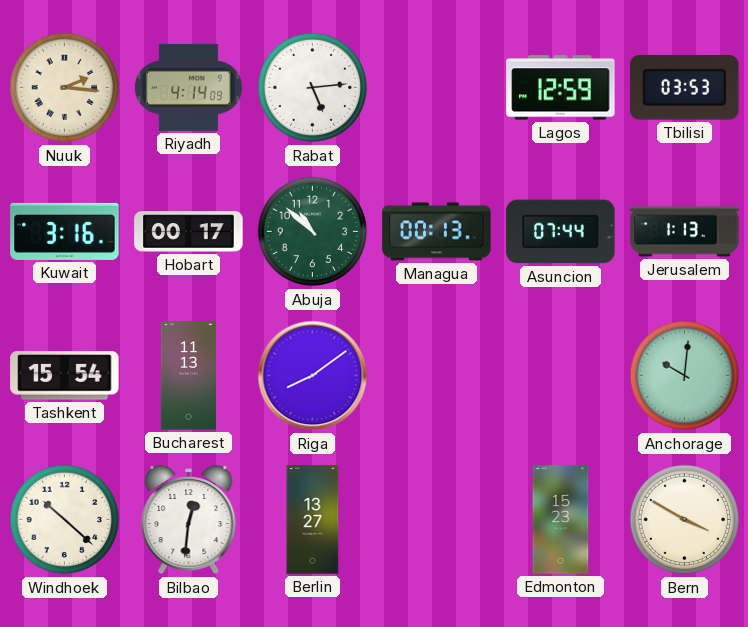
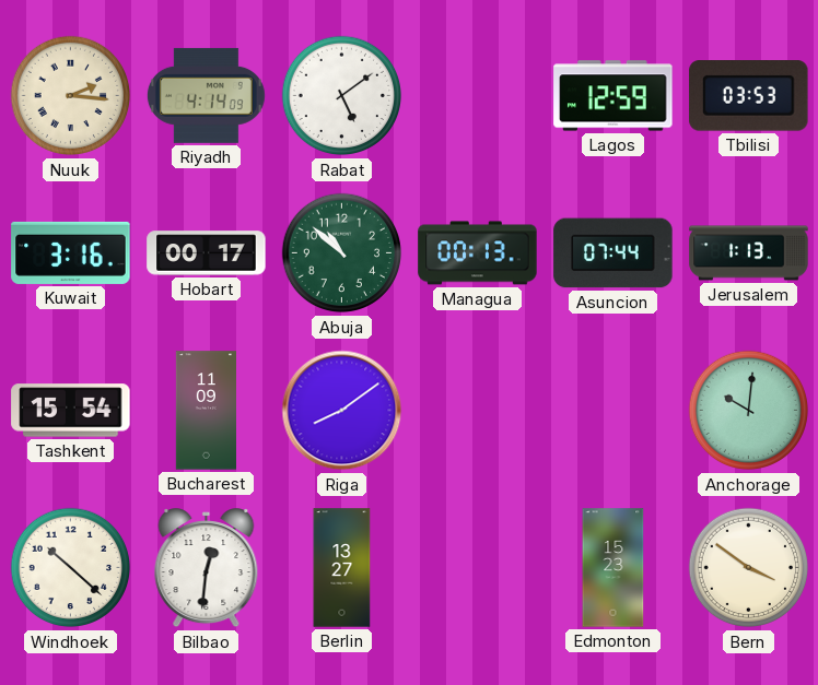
Rabat: 5:14 -> 5:09
Bucharest: 11:13 -> 11:09
Bern: 3:50 -> 3:51
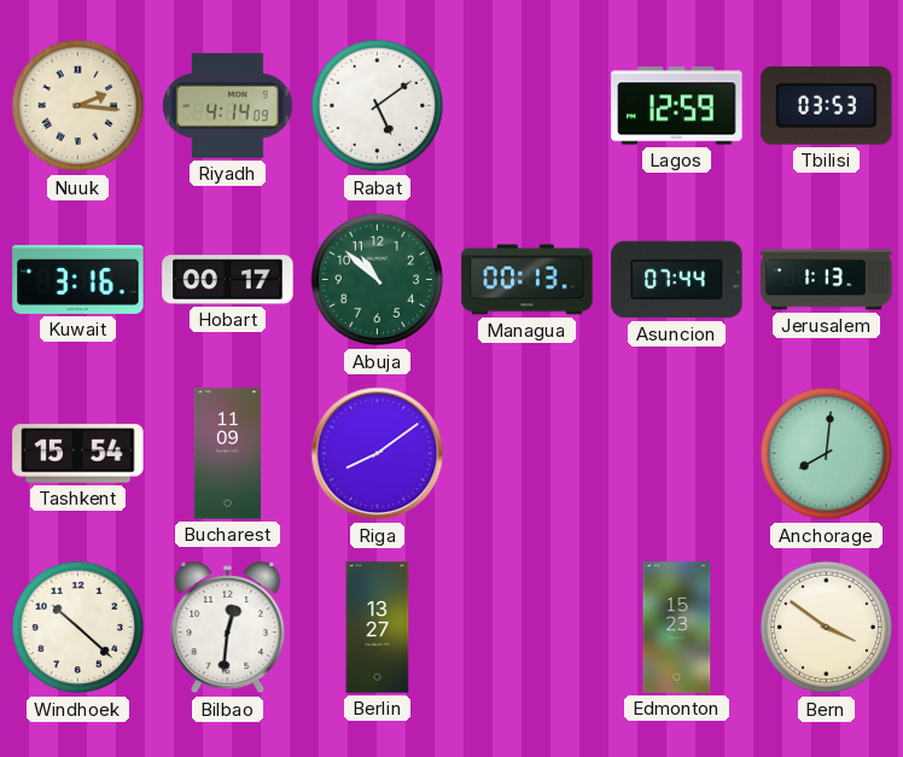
Anchorage: 10:01 -> 8:01
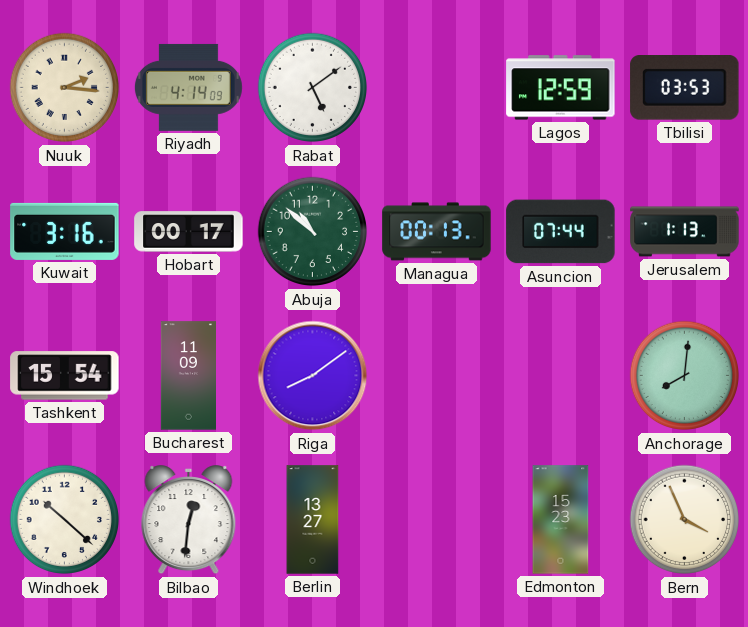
Bern: 3:51 -> 3:56
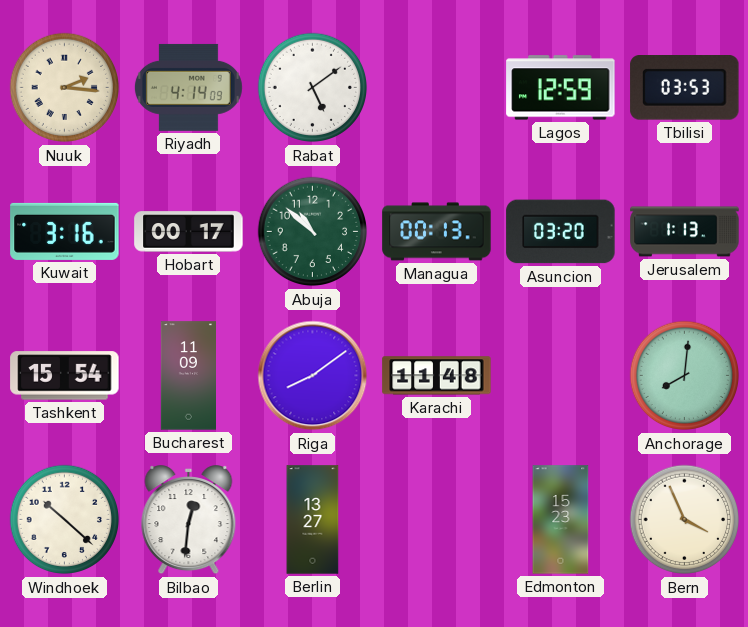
Asuncion: 07:44 -> 03:20
Karachi: none -> 11:48
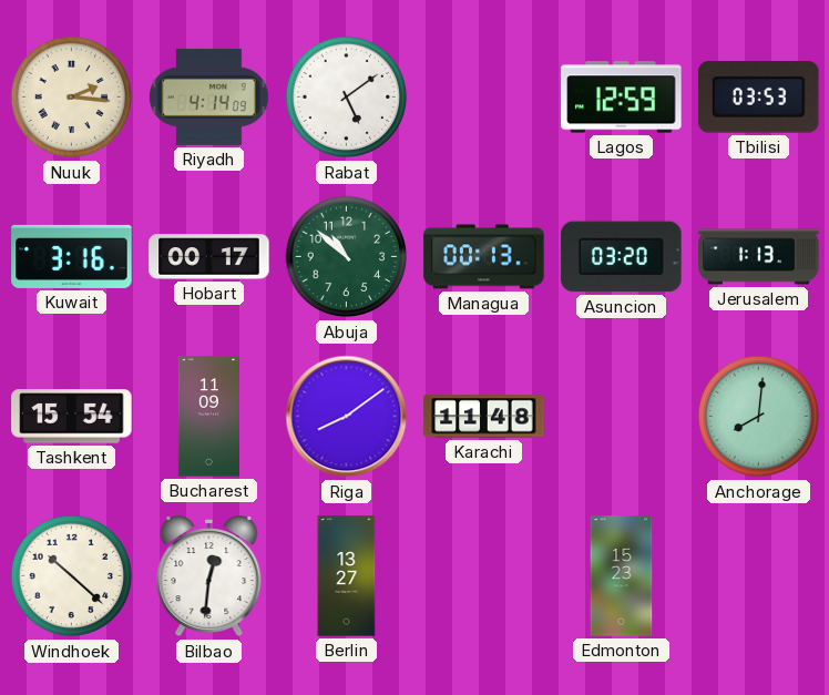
Bern: 3:56 -> none
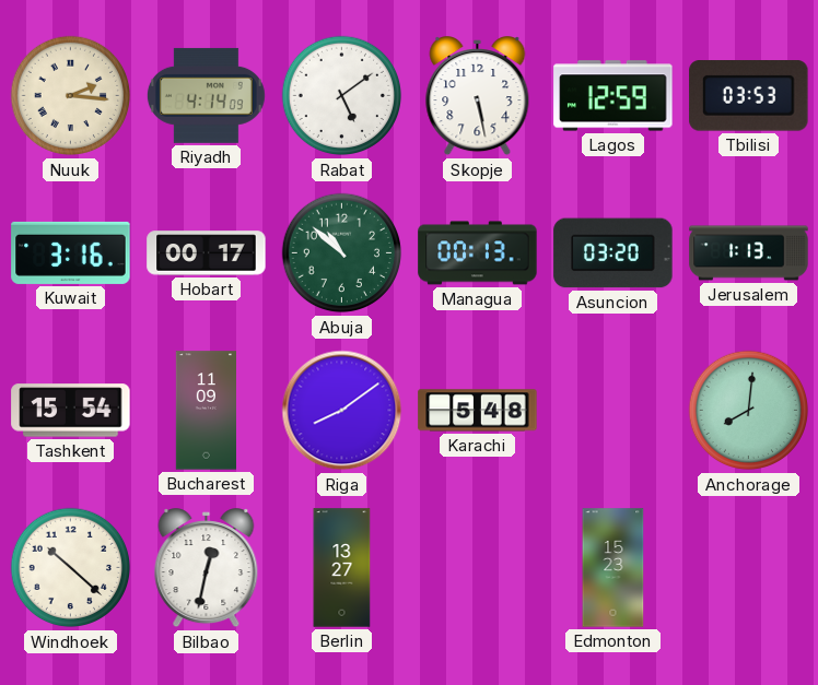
Skopje: none -> 5:28
Karachi: 11:48 -> 5:48
Bilbao: 12:31 -> 12:32
